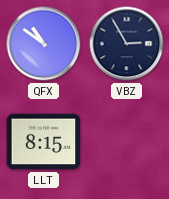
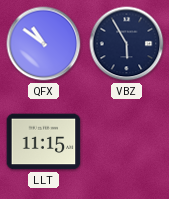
VBZ: 2:55 -> 5:55
LLT: 8:15 -> 11:15
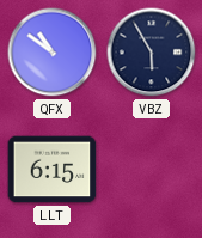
LLT: 11:15 -> 6:15
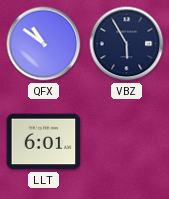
LLT: 6:15 -> 6:01
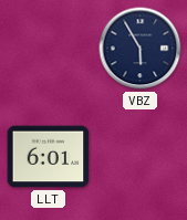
QFX: 10:51 -> none
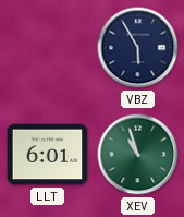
XEV: none -> 10:57
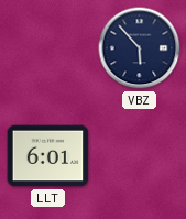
VBZ: 5:55 -> 5:53
XEV: 10:57 -> none
